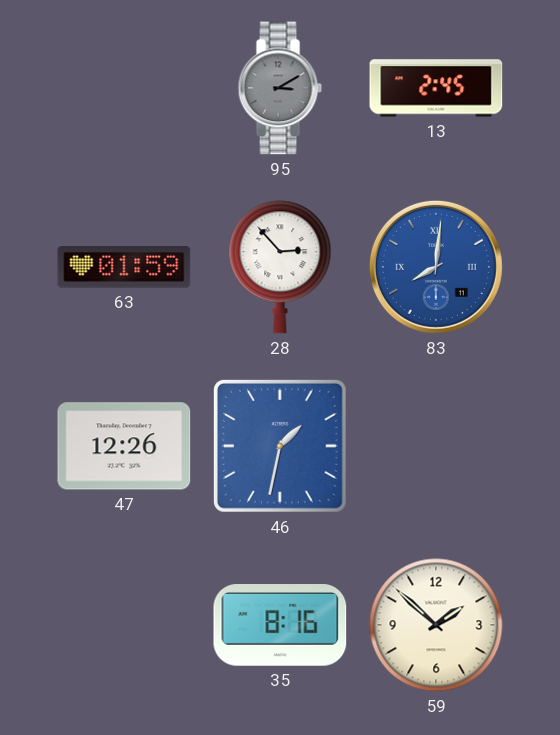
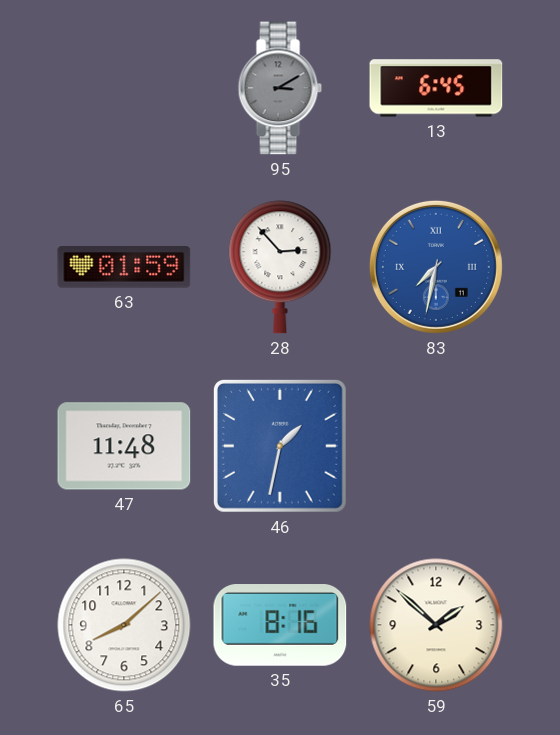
13: 2:45 -> 6:45
83: 8:01 -> 7:32
47: 12:26 -> 11:48
65: none -> 8:08
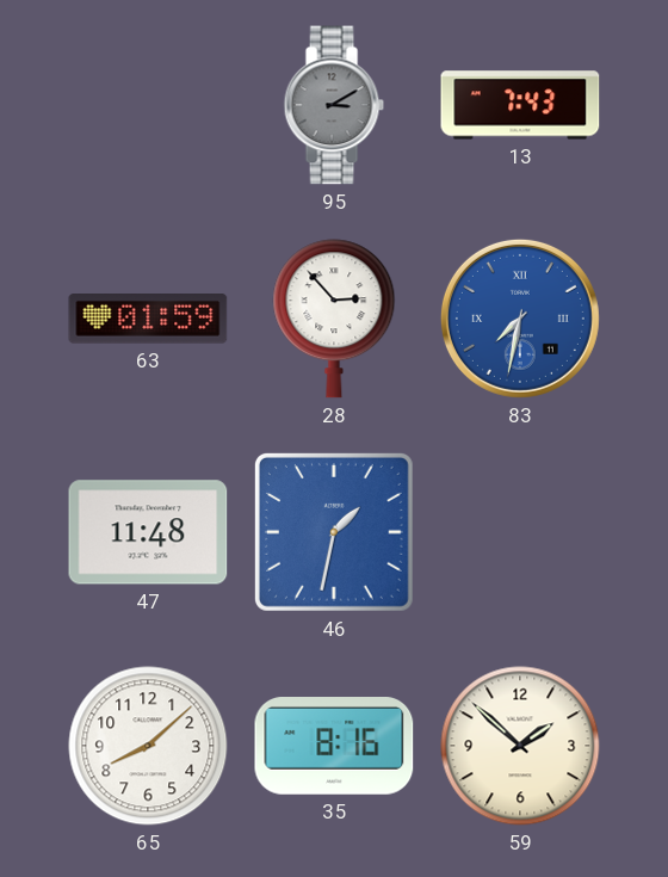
13: 6:45 -> 7:43
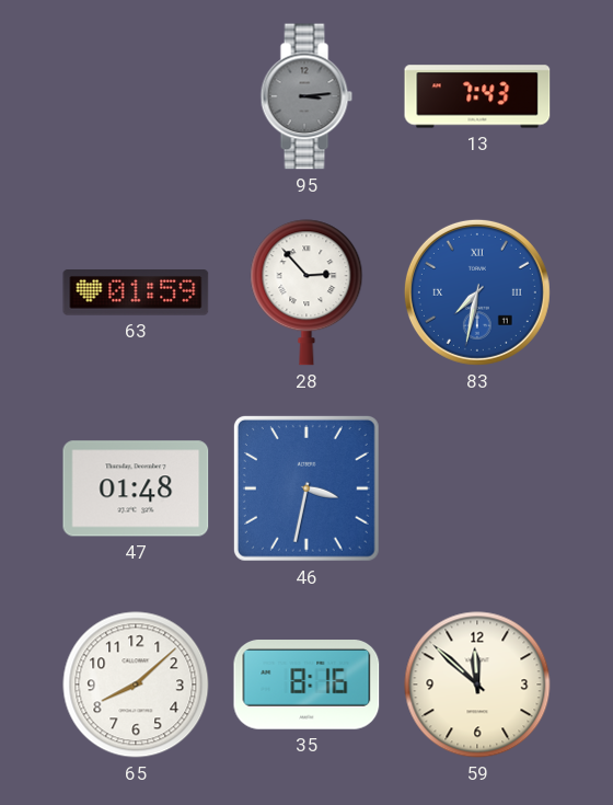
95: 3:10 -> 3:14
47: 11:48 -> 01:48
46: 1:32 -> 3:32
59: 1:52 -> 11:52
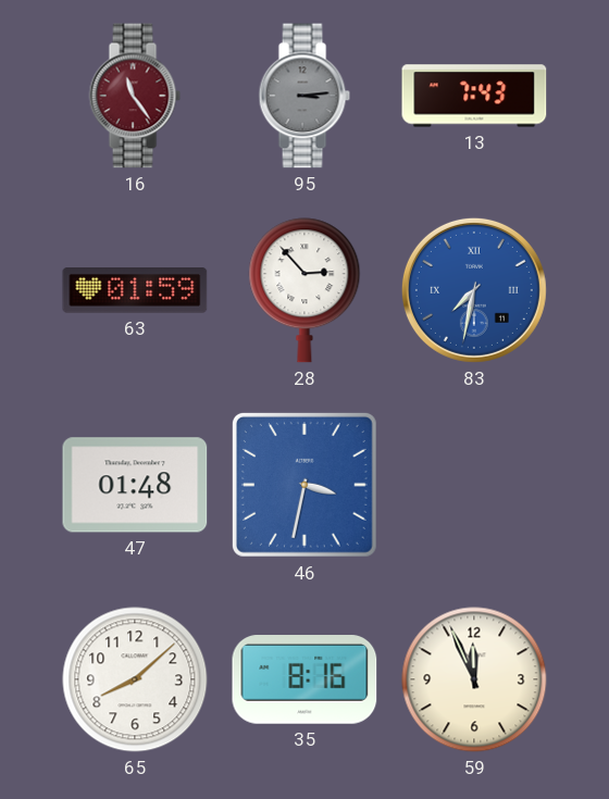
16: none -> 11:24
59: 11:52 -> 11:56
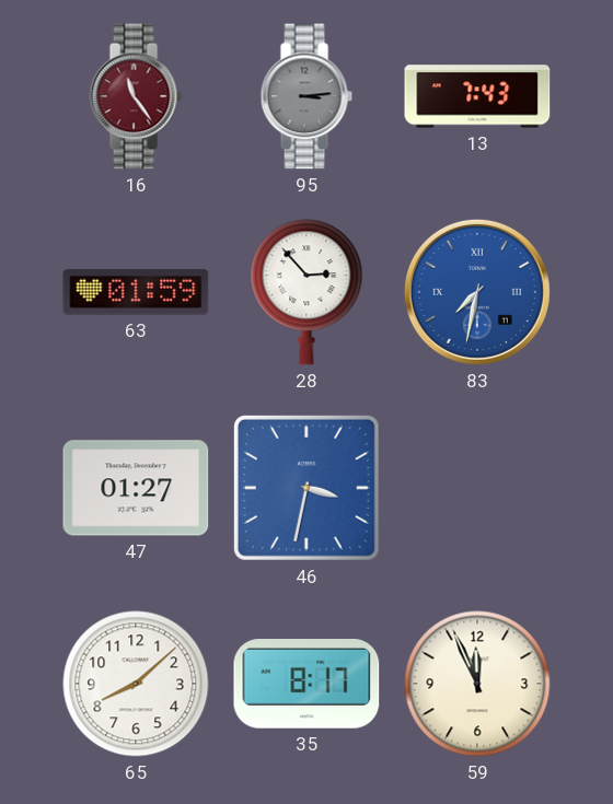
47: 01:48 -> 01:27
35: 8:16 -> 8:17
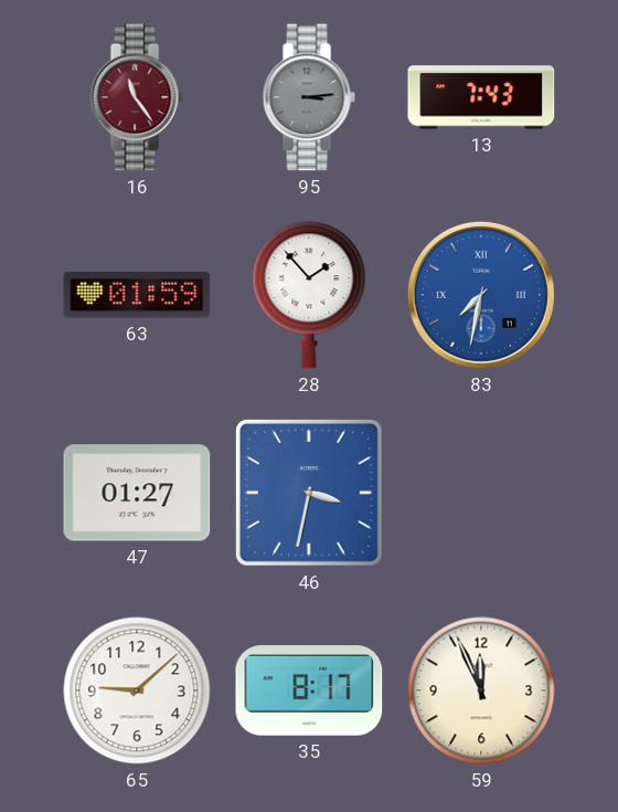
28: 2:53 -> 1:53
65: 8:08 -> 9:08
